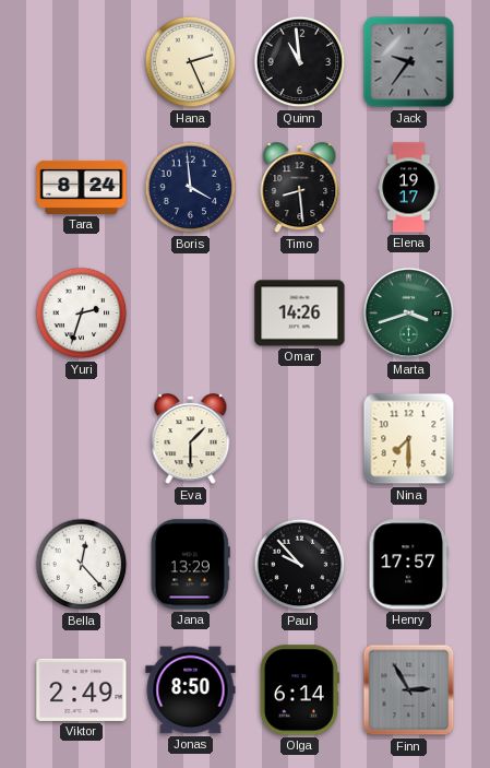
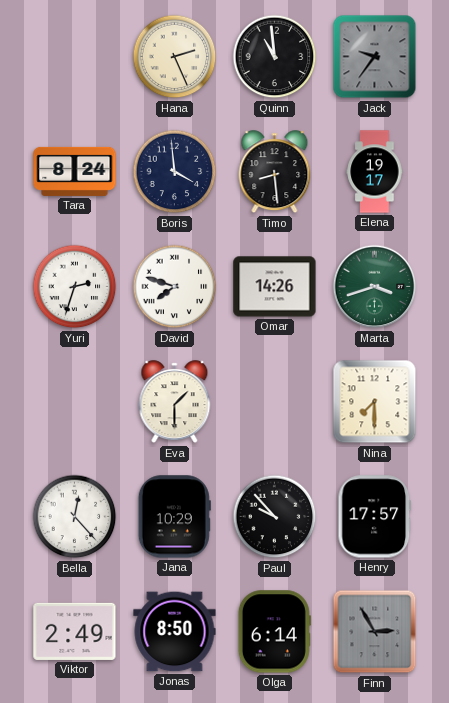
David: none -> 7:48
Jana: 13:29 -> 10:29
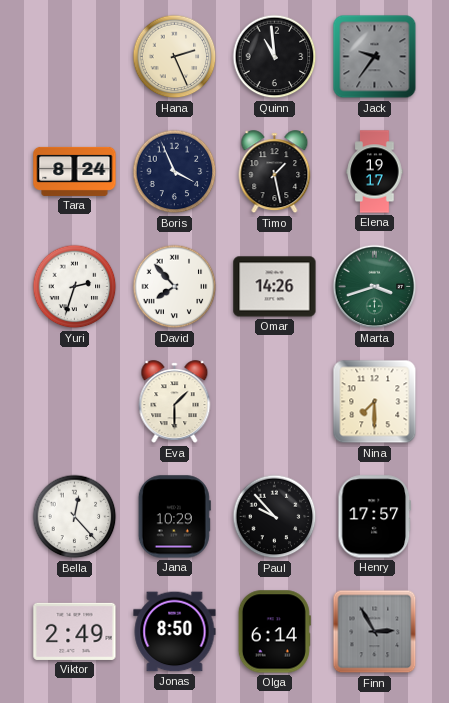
Boris: 3:59 -> 3:56
Timo: 8:29 -> 1:28
David: 7:48 -> 7:53
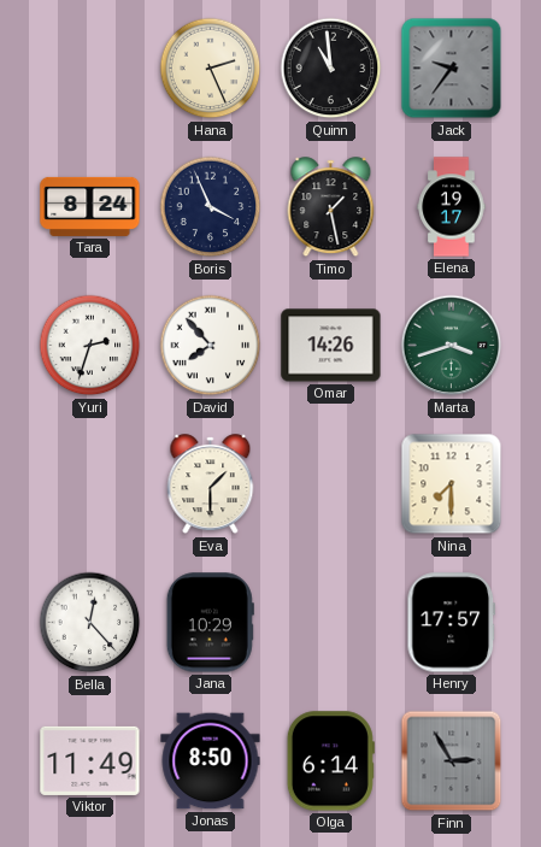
Paul: 9:53 -> none
Viktor: 2:49 -> 11:49
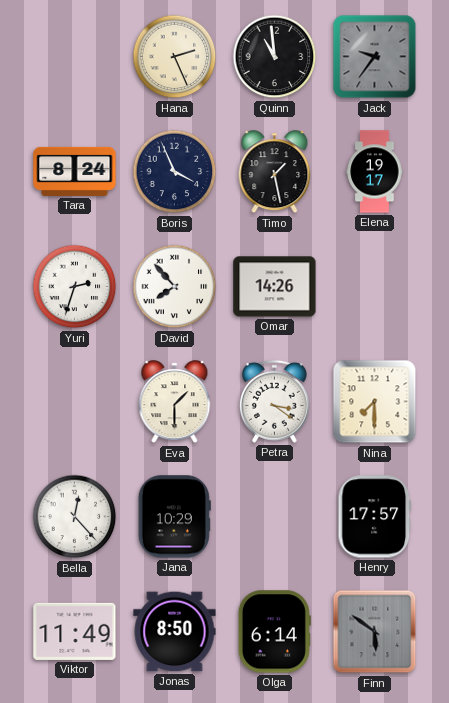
Marta: 3:42 -> none
Petra: none -> 3:21
Finn: 2:55 -> 5:51
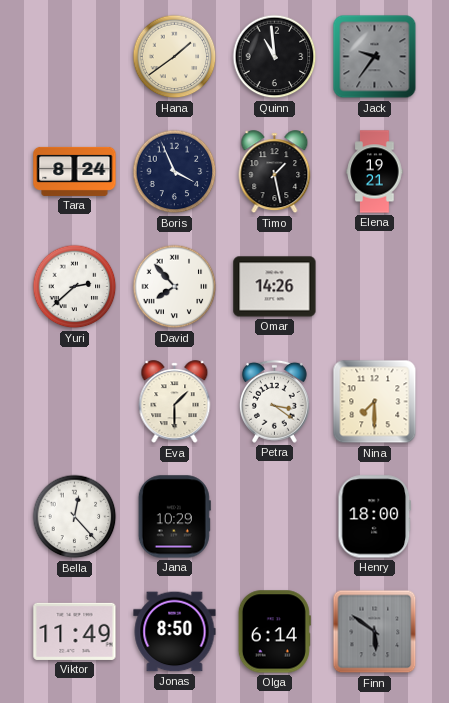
Hana: 2:26 -> 1:39
Elena: 19:17 -> 19:21
Yuri: 2:33 -> 2:38
Henry: 17:57 -> 18:00
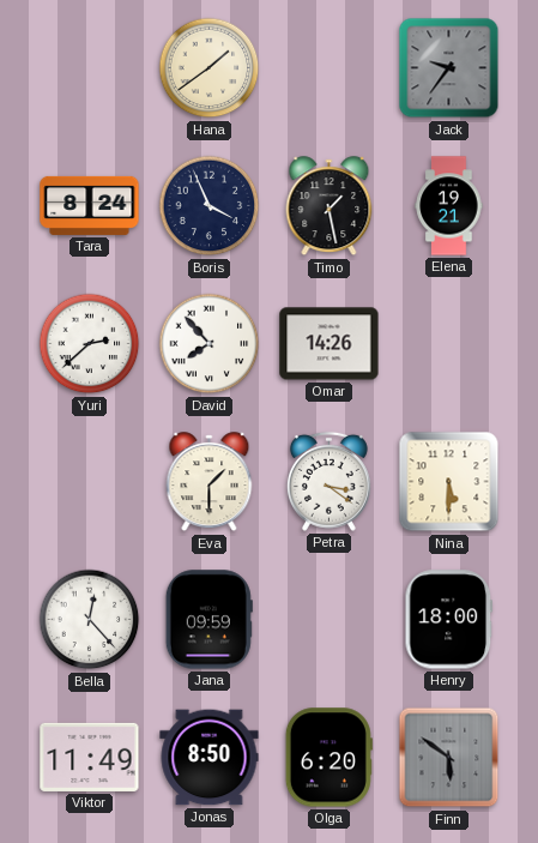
Quinn: 10:59 -> none
Nina: 7:30 -> 5:30
Jana: 10:29 -> 09:59
Olga: 6:14 -> 6:20
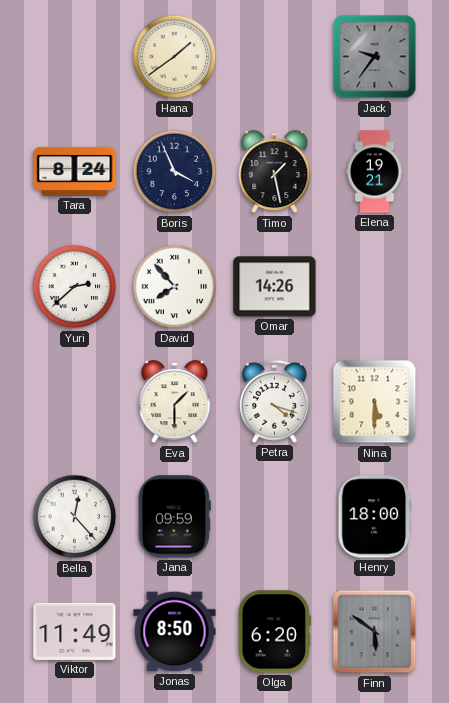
Petra: 3:21 -> 4:18
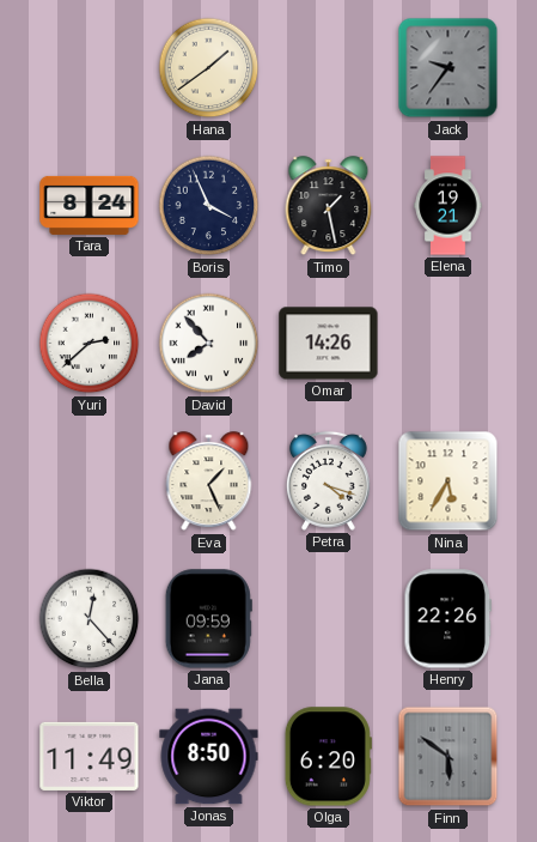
Eva: 1:30 -> 1:26
Nina: 5:30 -> 5:35
Henry: 18:00 -> 22:26
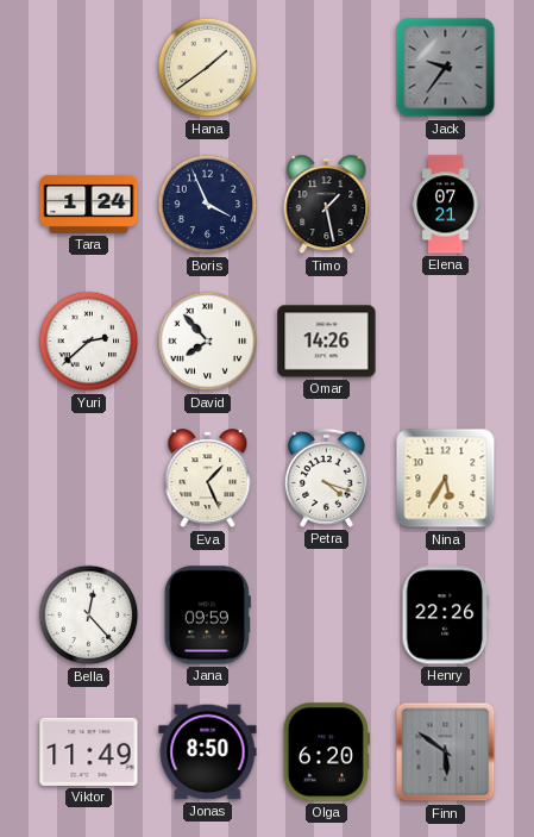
Tara: 8:24 -> 1:24
Elena: 19:21 -> 07:21
